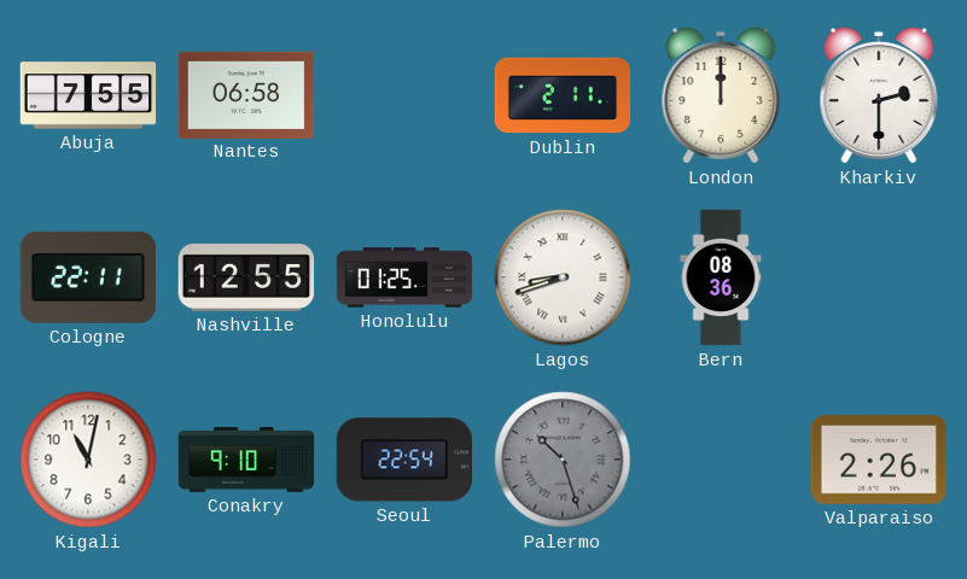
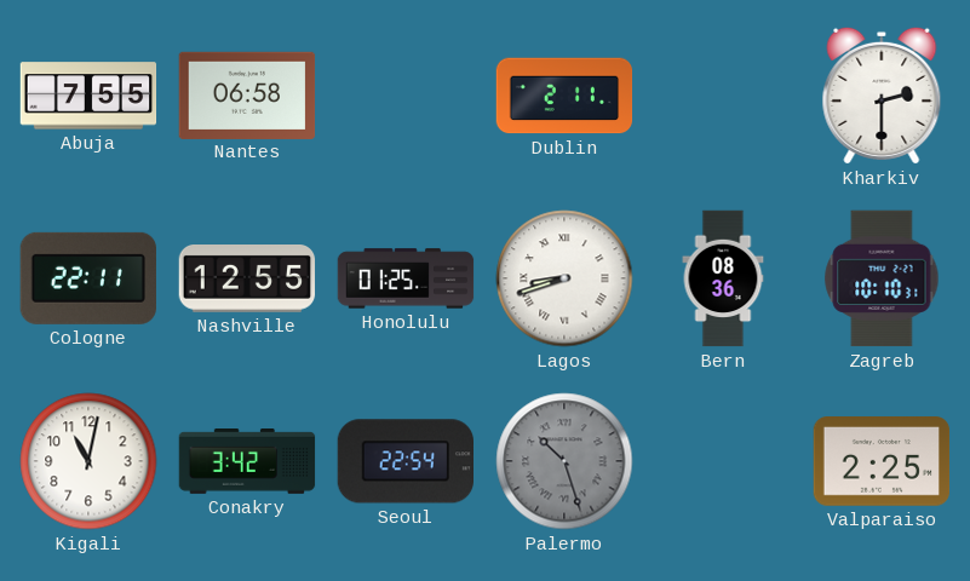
London: 12:00 -> none
Zagreb: none -> 10:10
Conakry: 9:10 -> 3:42
Valparaiso: 2:26 -> 2:25
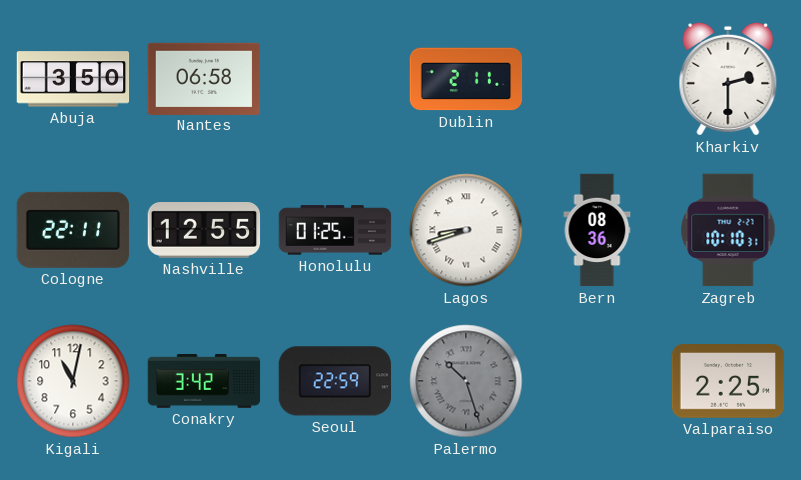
Abuja: 7:55 -> 3:50
Seoul: 22:54 -> 22:59
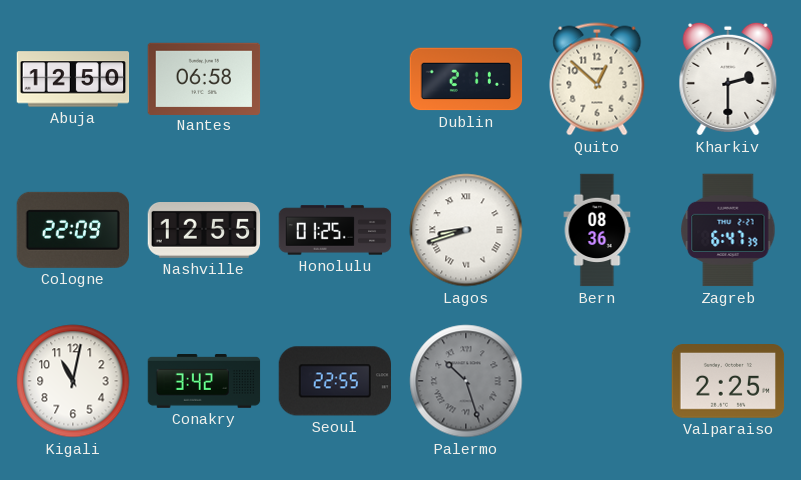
Abuja: 3:50 -> 12:50
Quito: none -> 12:52
Cologne: 22:11 -> 22:09
Zagreb: 10:10 -> 6:47
Seoul: 22:59 -> 22:55
